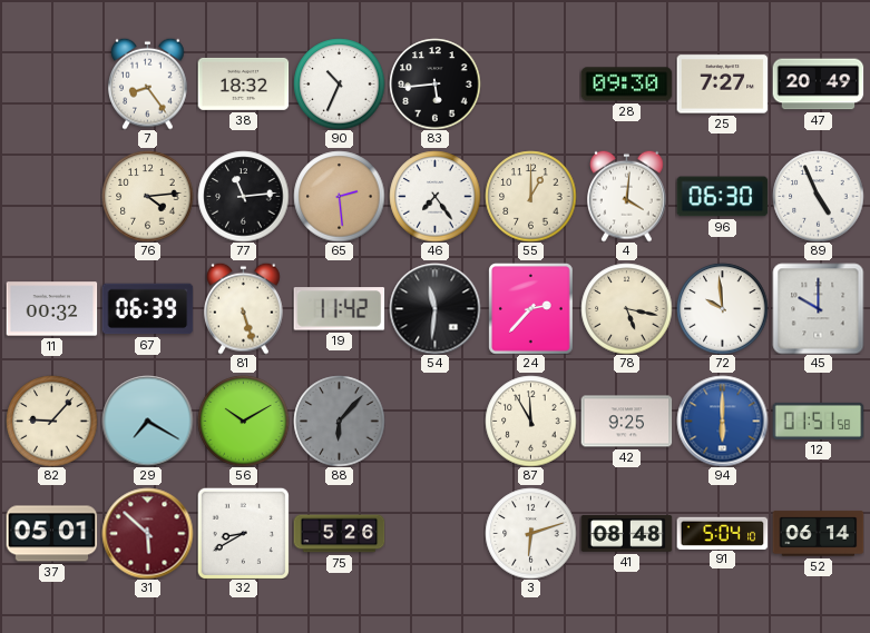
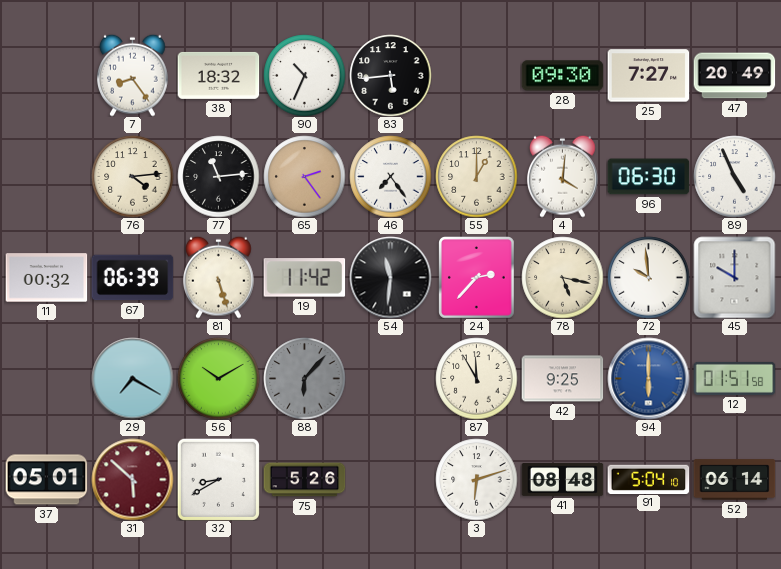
65: 2:29 -> 2:24
82: 9:07 -> none
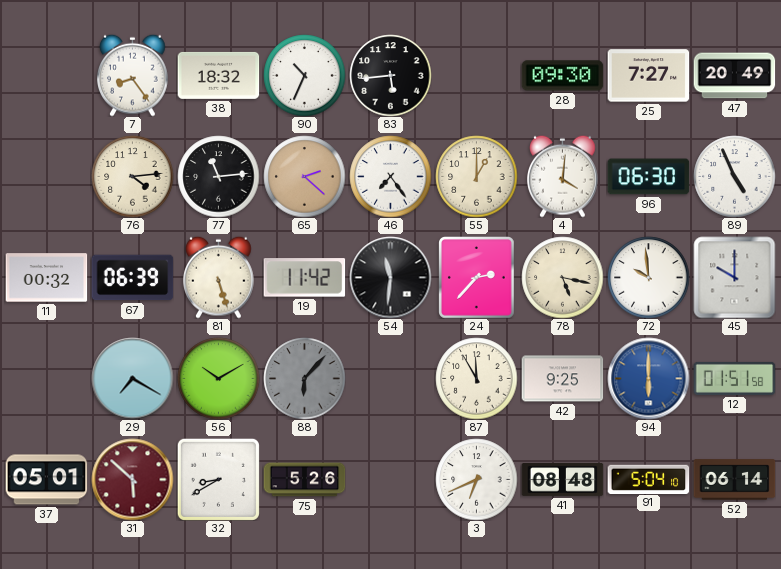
65: 2:24 -> 2:22
3: 6:12 -> 6:41
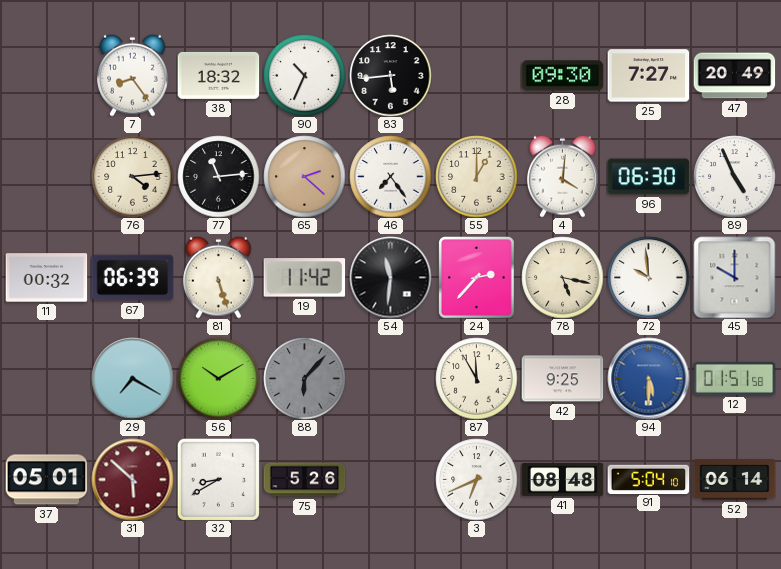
94: 6:00 -> 5:30
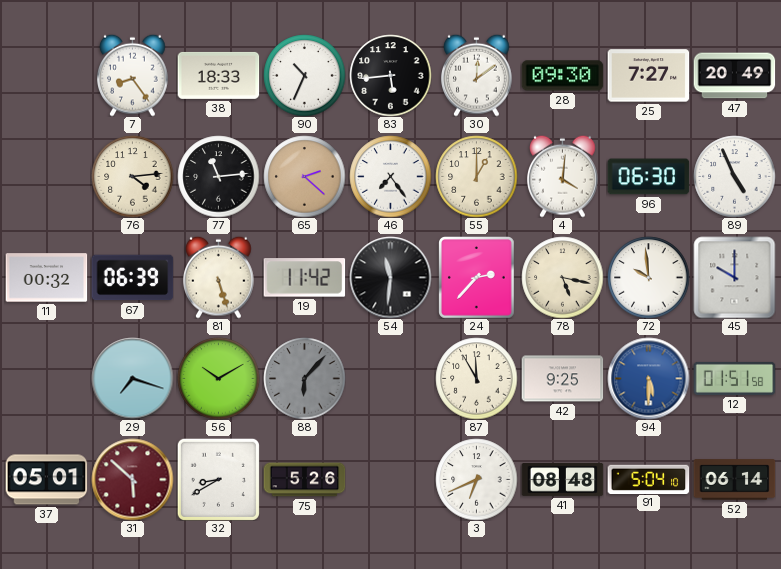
38: 18:32 -> 18:33
30: none -> 12:09
29: 7:20 -> 7:18
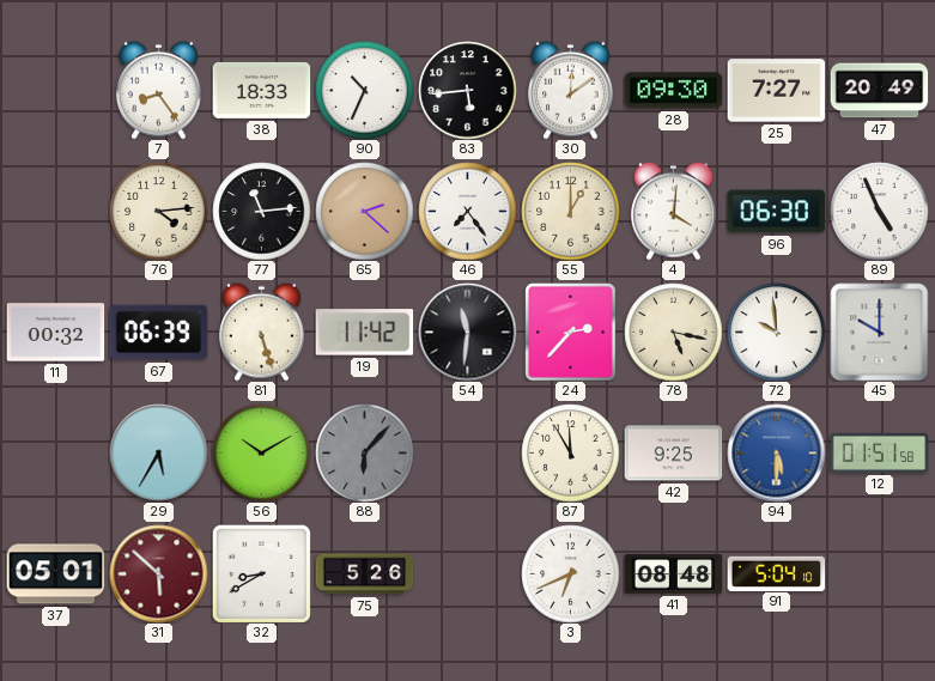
29: 7:18 -> 5:35
52: 06:14 -> none
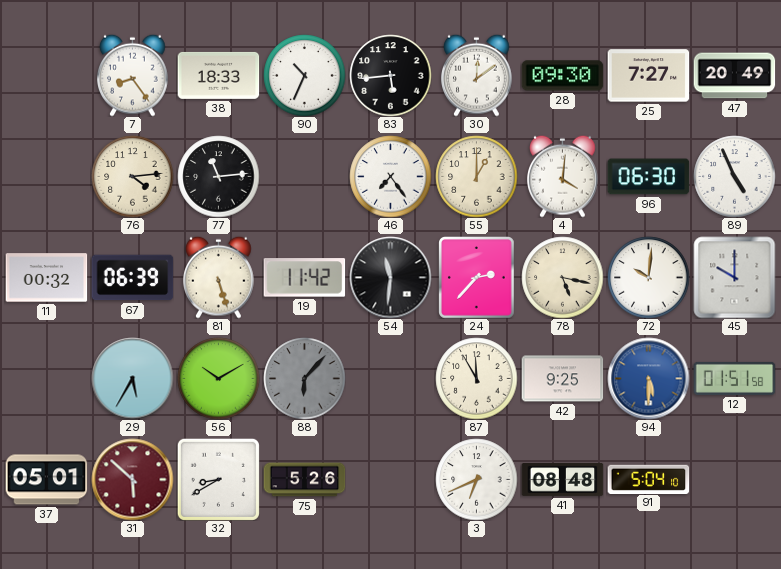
65: 2:22 -> none
72: 9:59 -> 10:01
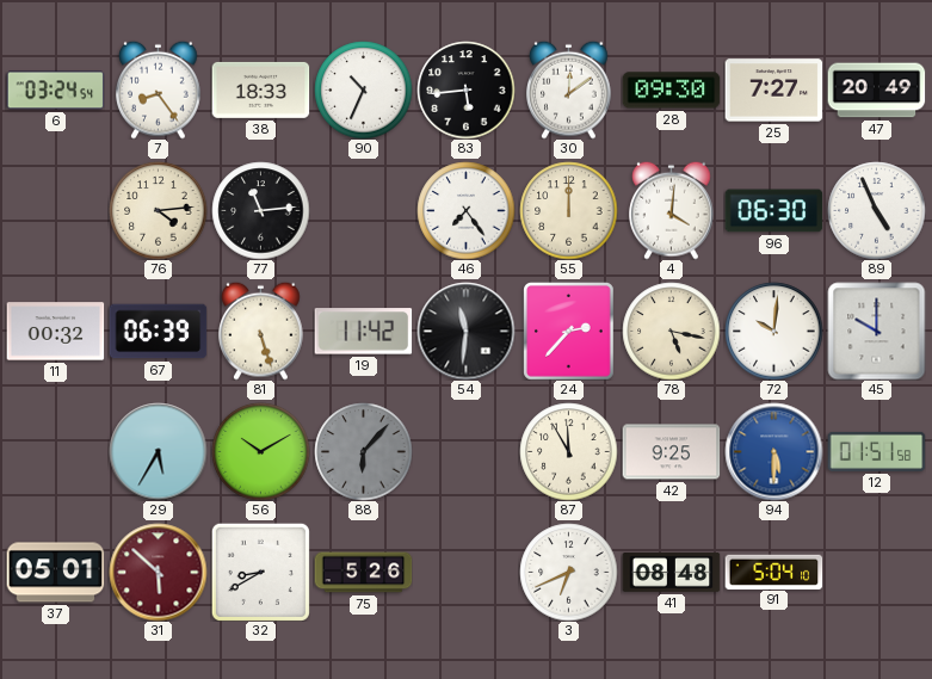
6: none -> 03:24
55: 1:00 -> 12:00
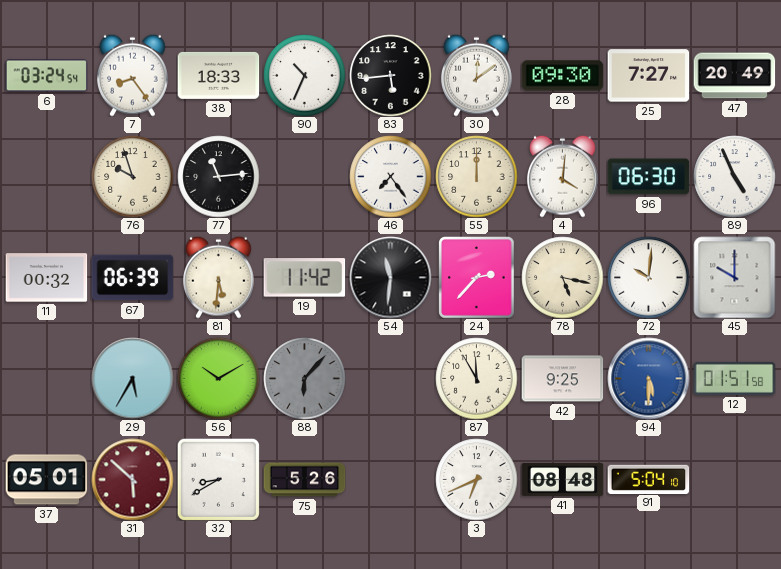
76: 4:14 -> 9:57
81: 5:27 -> 5:31
